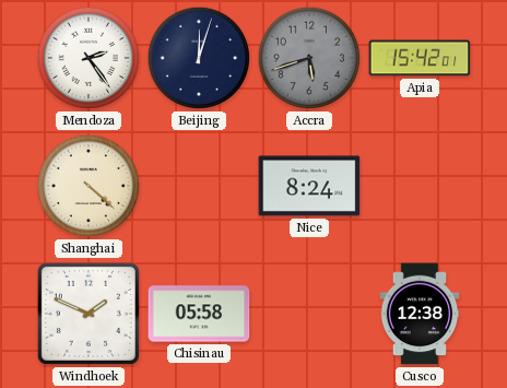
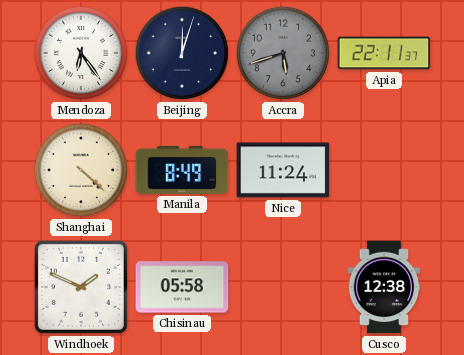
Mendoza: 2:24 -> 6:24
Apia: 15:42 -> 22:11
Manila: none -> 8:49
Nice: 8:24 -> 11:24
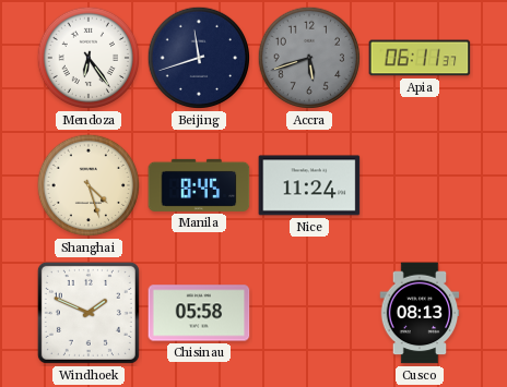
Beijing: 12:03 -> 11:42
Apia: 22:11 -> 06:11
Shanghai: 4:22 -> 4:27
Manila: 8:49 -> 8:45
Cusco: 12:38 -> 08:13
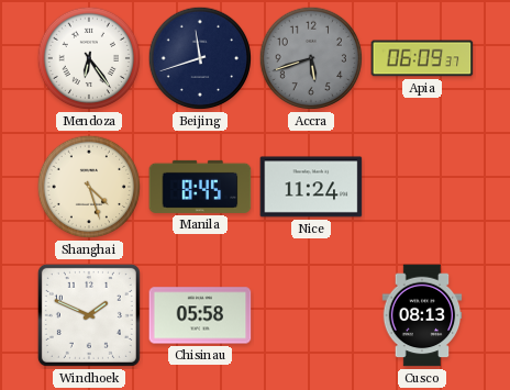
Apia: 06:11 -> 06:09
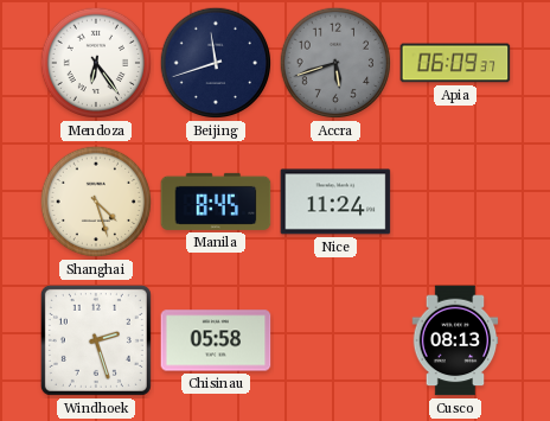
Windhoek: 1:49 -> 2:27
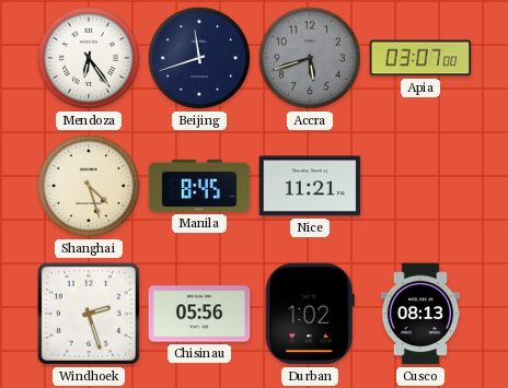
Apia: 06:09 -> 03:07
Nice: 11:24 -> 11:21
Chisinau: 05:58 -> 05:56
Durban: none -> 1:02
